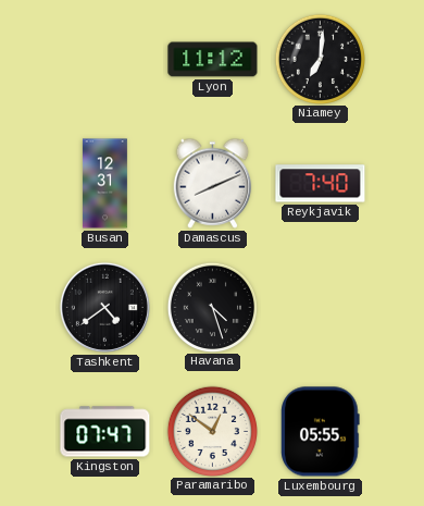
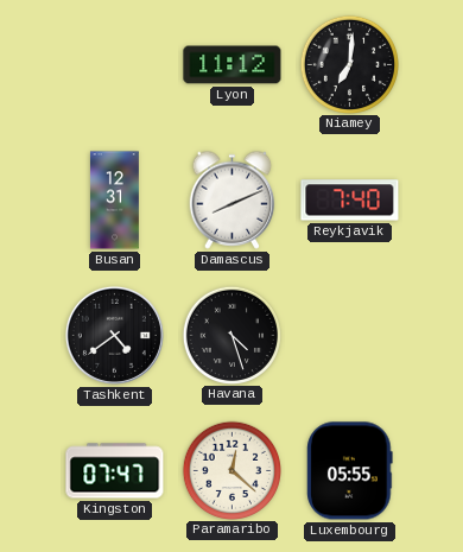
Paramaribo: 12:51 -> 12:22
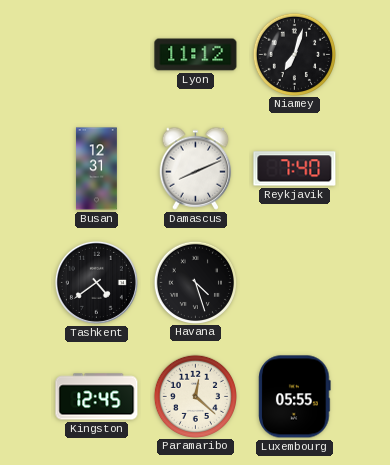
Niamey: 7:01 -> 7:03
Kingston: 07:47 -> 12:45
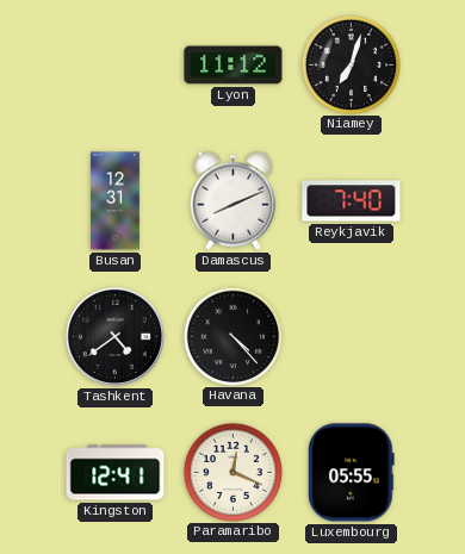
Havana: 4:27 -> 4:23
Kingston: 12:45 -> 12:41
Paramaribo: 12:22 -> 12:19
